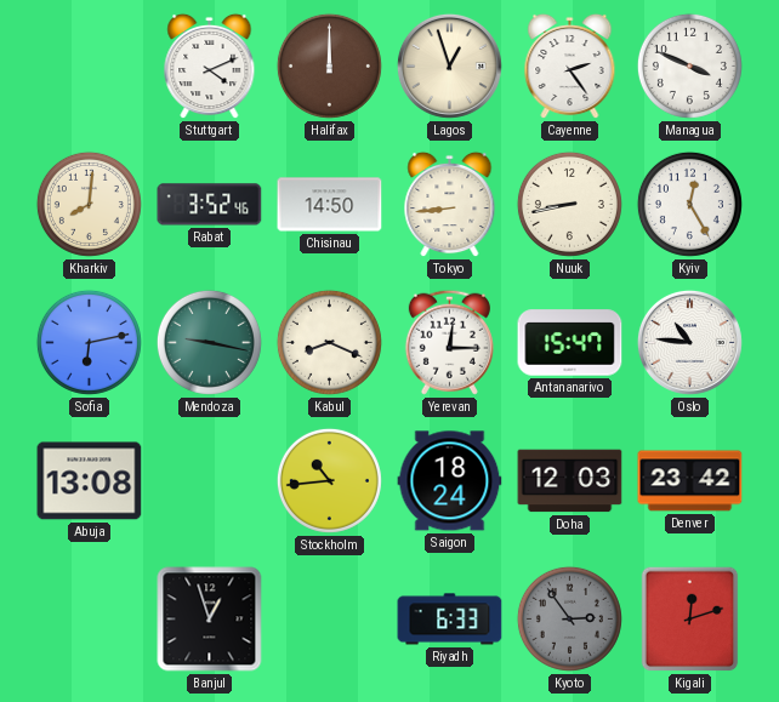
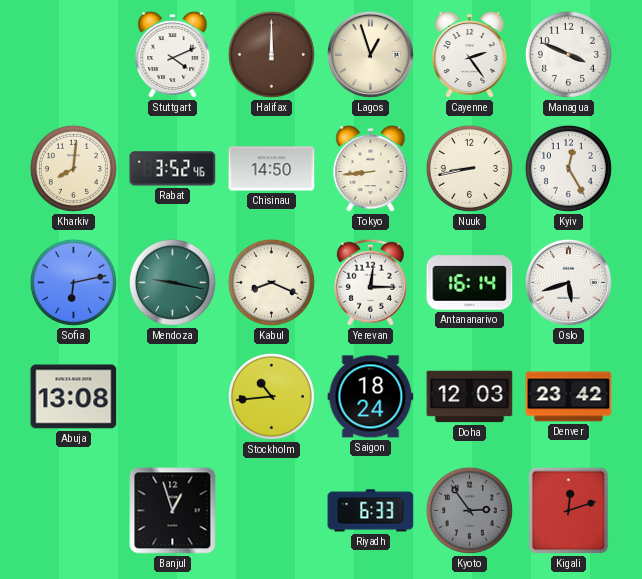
Antananarivo: 15:47 -> 16:14
Oslo: 10:46 -> 5:42
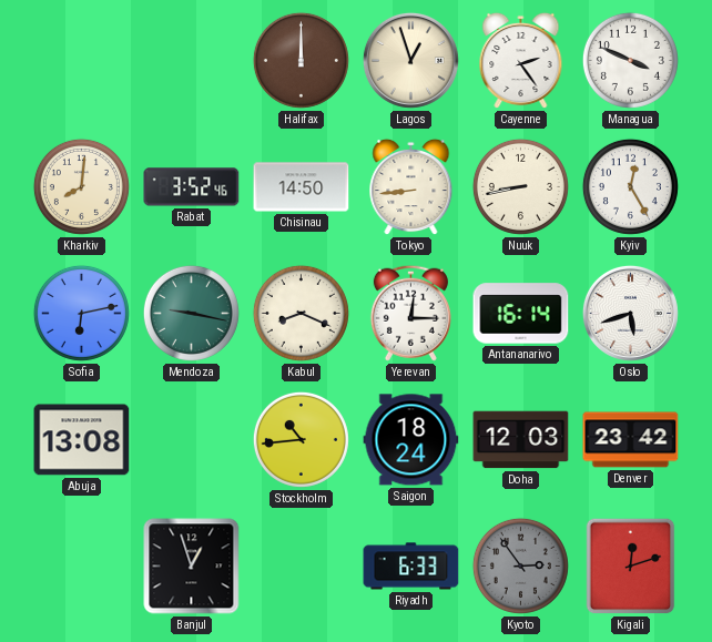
Stuttgart: 4:11 -> none
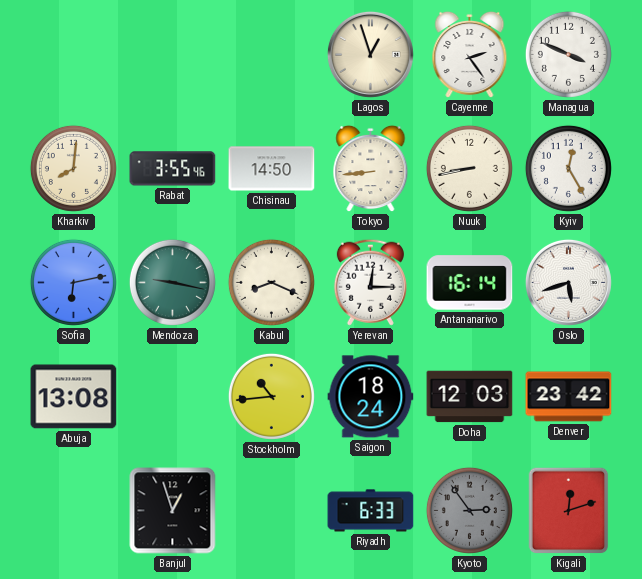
Halifax: 12:00 -> none
Rabat: 3:52 -> 3:55
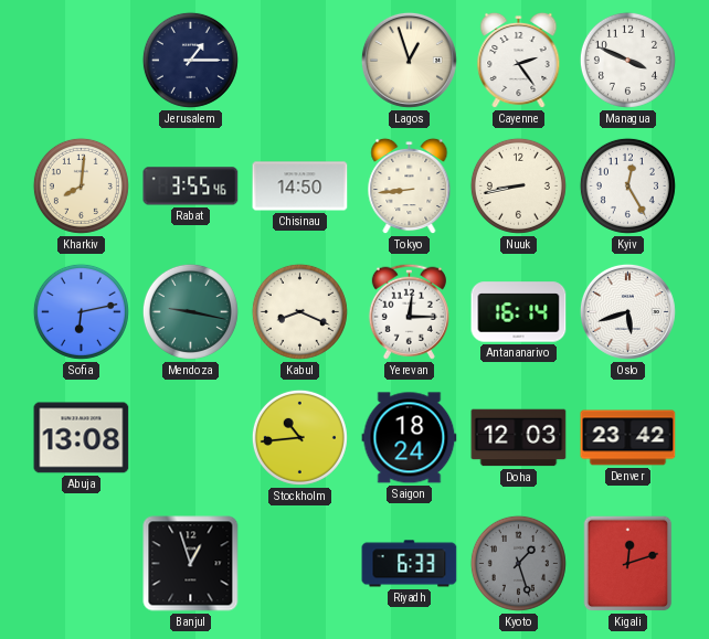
Jerusalem: none -> 1:15
Kyoto: 2:54 -> 1:27
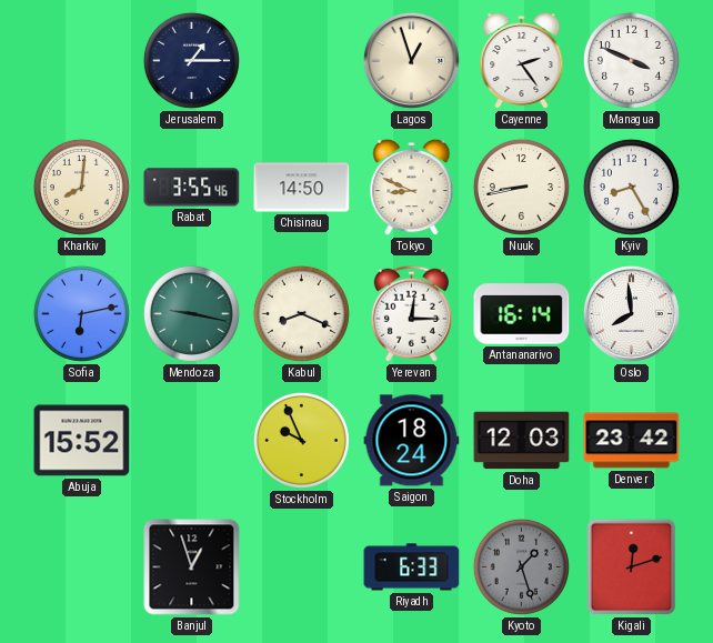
Tokyo: 8:44 -> 8:49
Kyiv: 12:25 -> 8:25
Oslo: 5:42 -> 7:59
Abuja: 13:08 -> 15:52
Stockholm: 10:44 -> 9:56
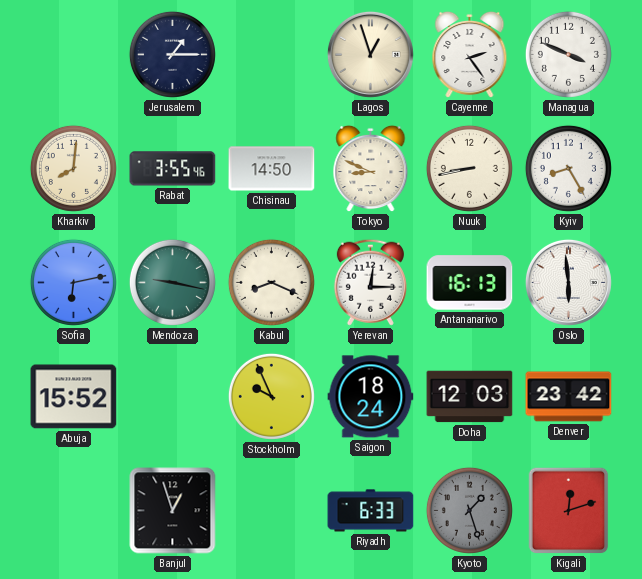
Antananarivo: 16:14 -> 16:13
Oslo: 7:59 -> 5:59
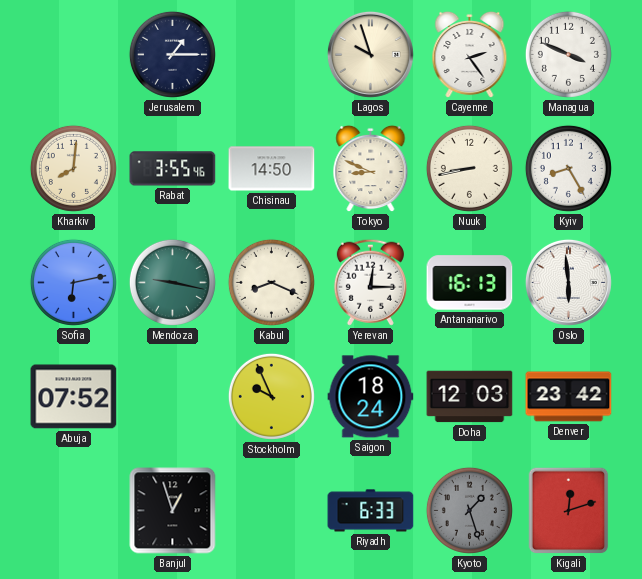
Lagos: 12:57 -> 9:57
Abuja: 15:52 -> 07:52
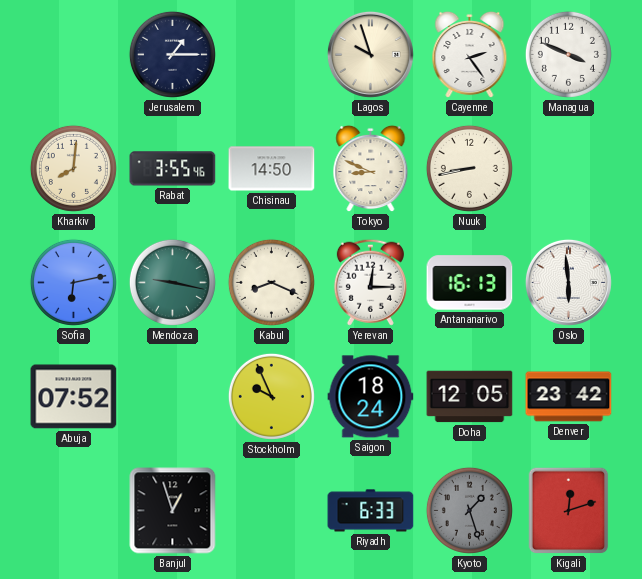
Kyiv: 8:25 -> none
Doha: 12:03 -> 12:05
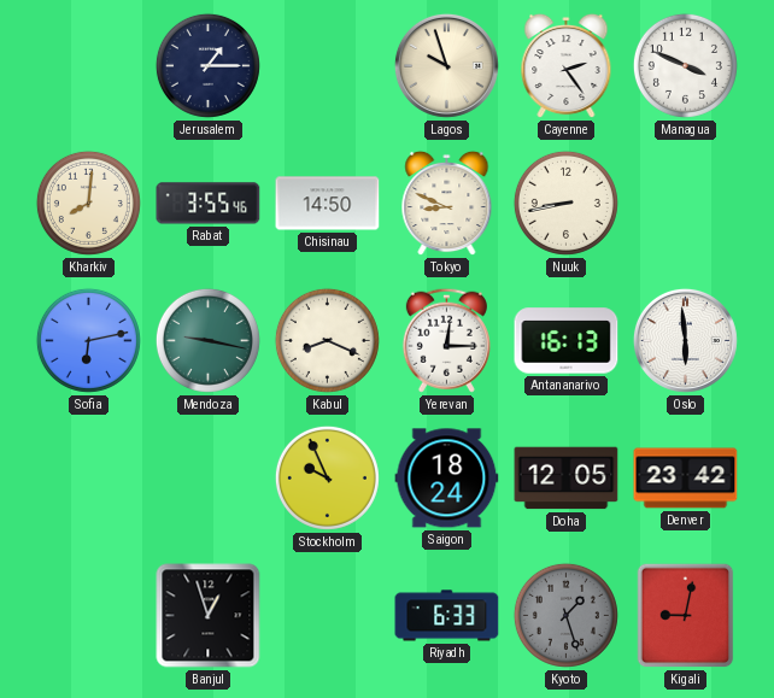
Abuja: 07:52 -> none
Kigali: 12:12 -> 9:02
